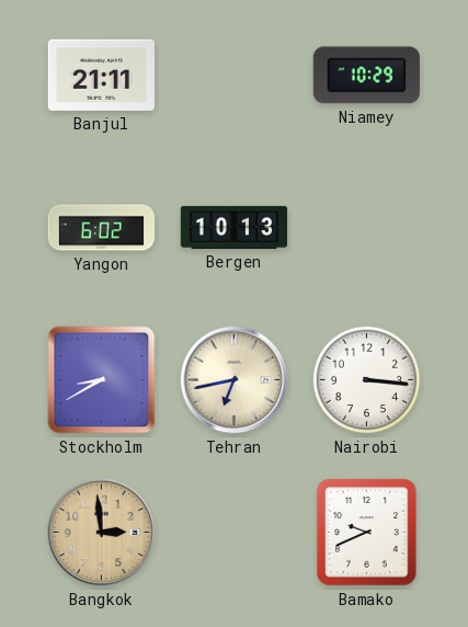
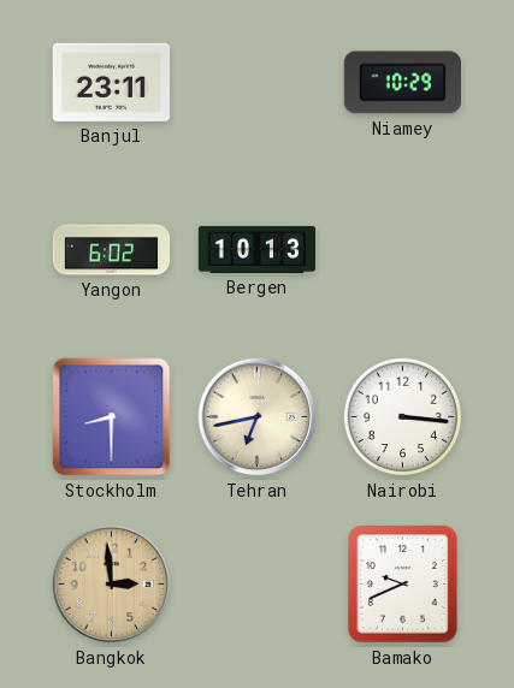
Banjul: 21:11 -> 23:11
Stockholm: 8:40 -> 8:30
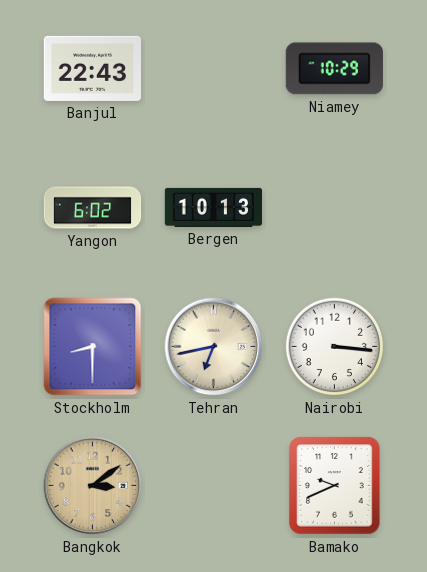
Banjul: 23:11 -> 22:43
Bangkok: 2:59 -> 3:09
